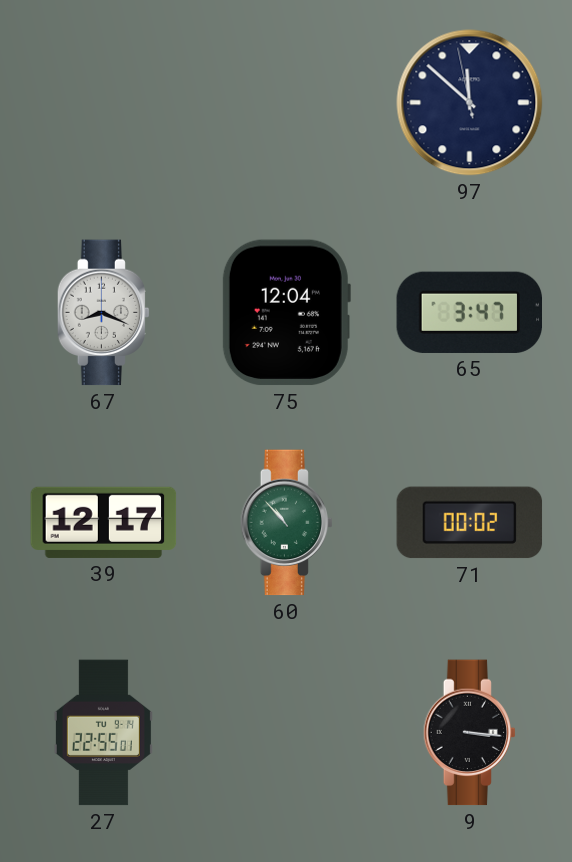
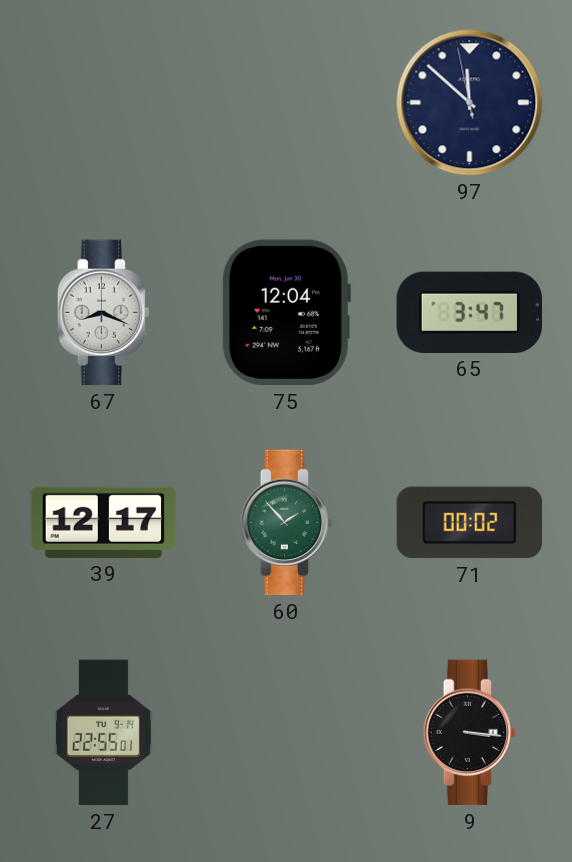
60: 10:53 -> 1:53
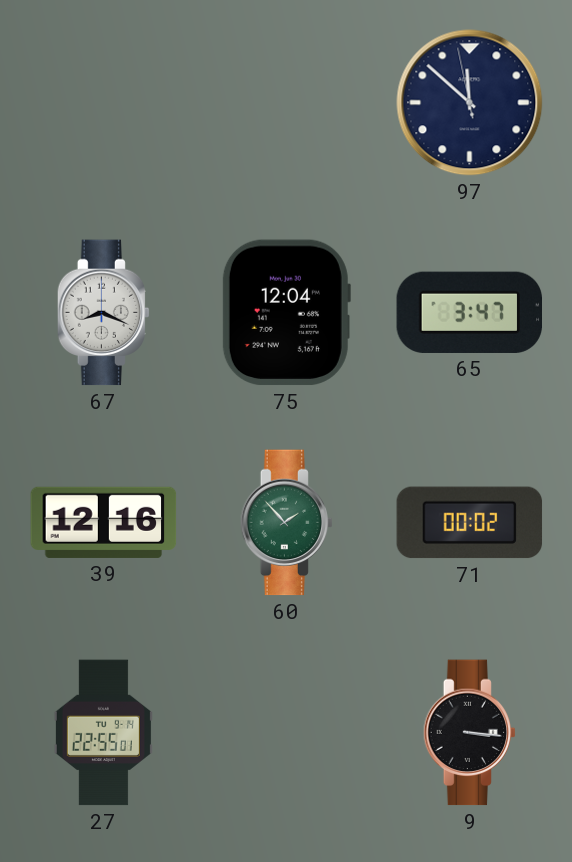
39: 12:17 -> 12:16
